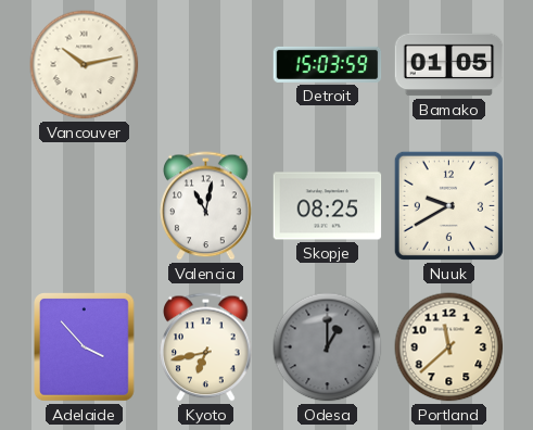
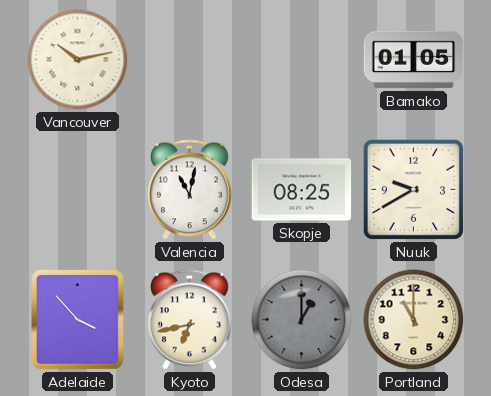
Detroit: 15:03 -> none
Portland: 11:38 -> 11:00
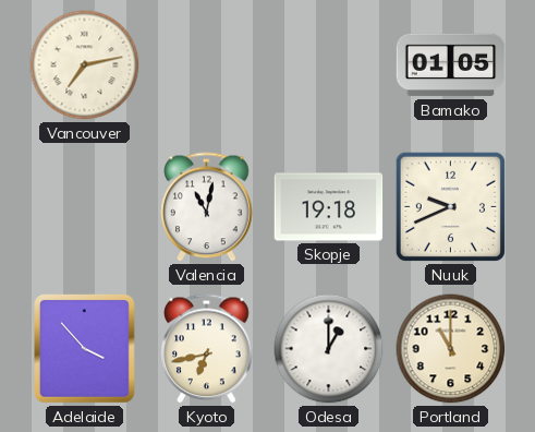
Vancouver: 10:13 -> 7:13
Skopje: 08:25 -> 19:18
Nuuk: 9:40 -> 9:41
Odesa dial: grey -> white
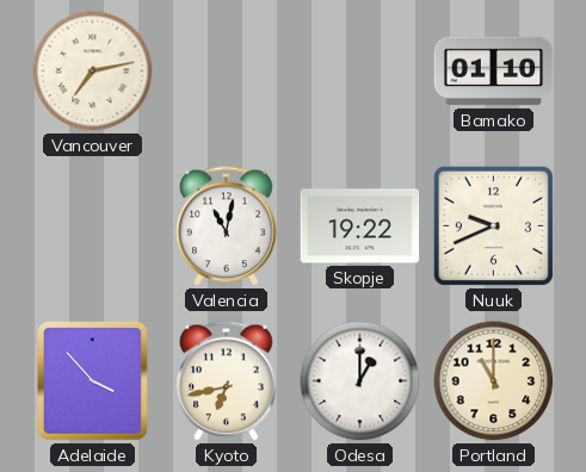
Bamako: 01:05 -> 01:10
Skopje: 19:18 -> 19:22
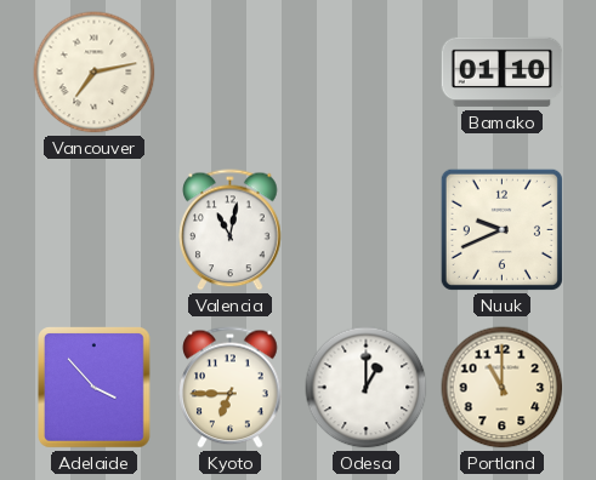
Skopje: 19:22 -> none
Kyoto: 6:43 -> 6:45
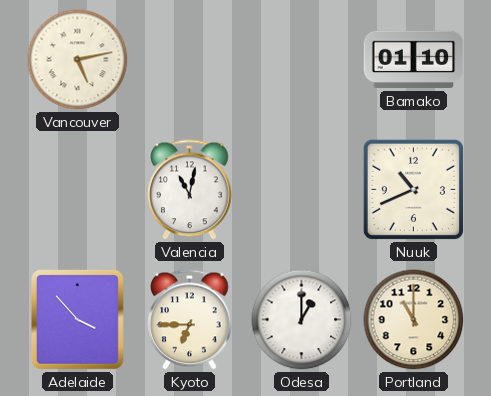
Vancouver: 7:13 -> 5:13
Nuuk: 9:41 -> 10:41
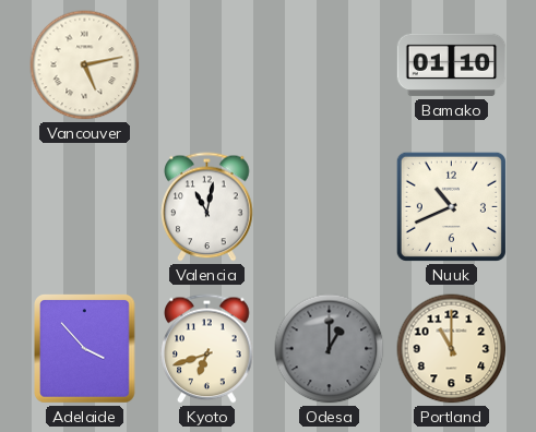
Kyoto: 6:45 -> 6:42
Odesa dial: white -> grey
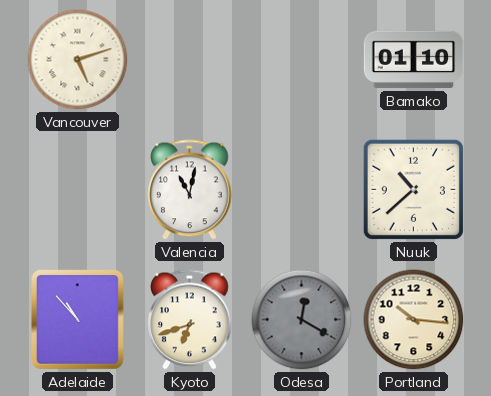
Vancouver: 5:13 -> 5:12
Nuuk: 10:41 -> 10:38
Adelaide: 3:53 -> 10:53
Odesa: 1:00 -> 12:20
Portland: 11:00 -> 10:16
